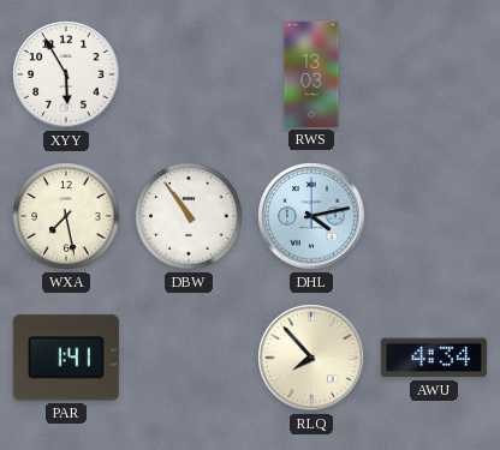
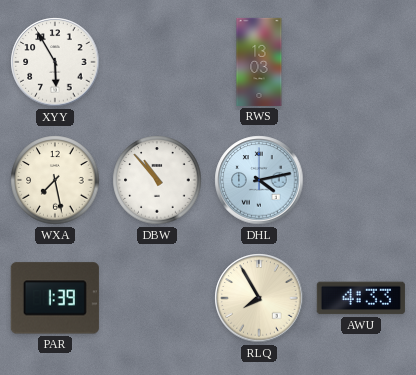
DBW: 10:54 -> 10:53
PAR: 1:41 -> 1:39
RLQ: 7:53 -> 7:55
AWU: 4:34 -> 4:33
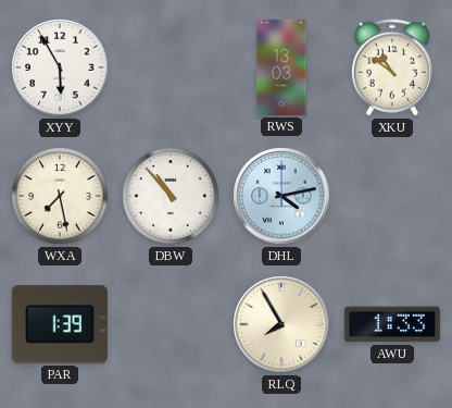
XKU: none -> 10:51
AWU: 4:33 -> 1:33
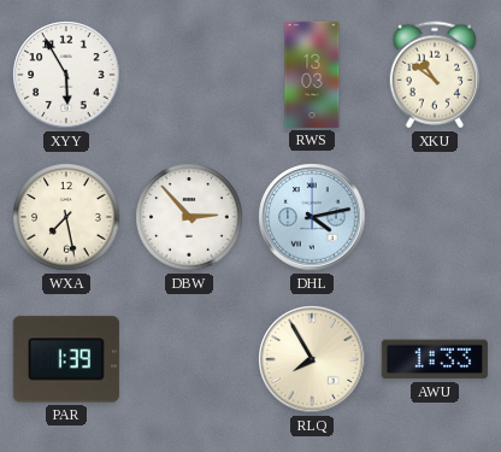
DBW: 10:53 -> 2:53
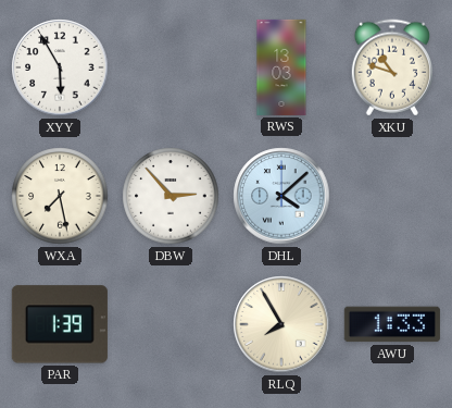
XKU: 10:51 -> 10:48
DHL: 4:13 -> 4:08
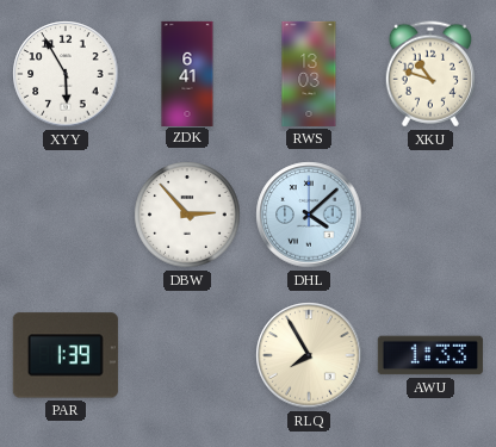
ZDK: none -> 6:41
WXA: 7:28 -> none
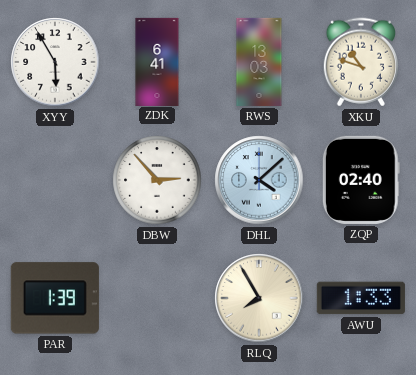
ZQP: none -> 02:40
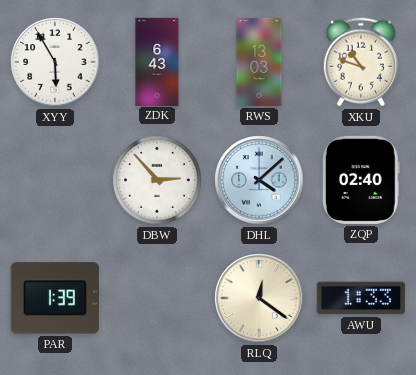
ZDK: 6:41 -> 6:43
RLQ: 7:55 -> 12:21
